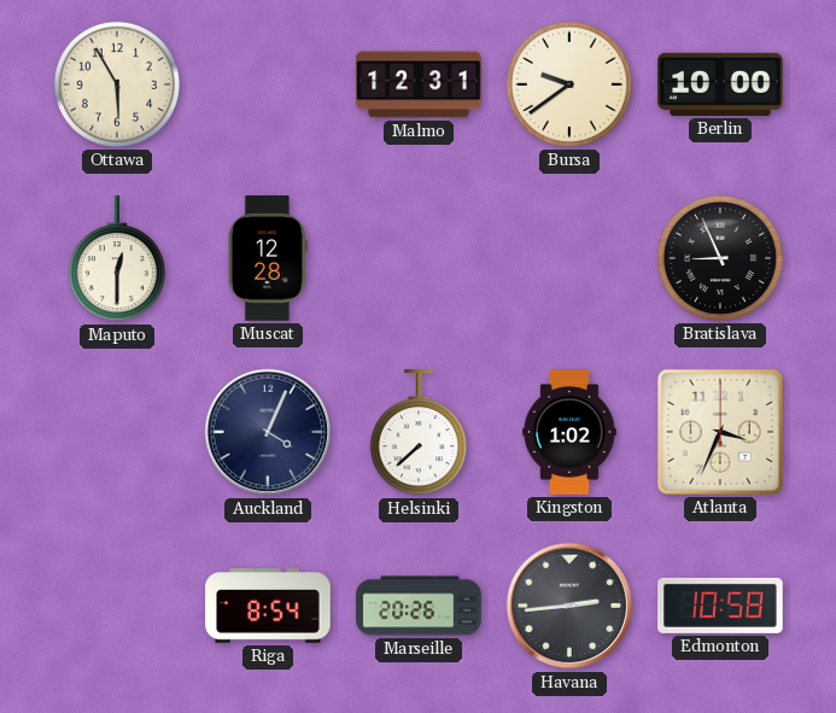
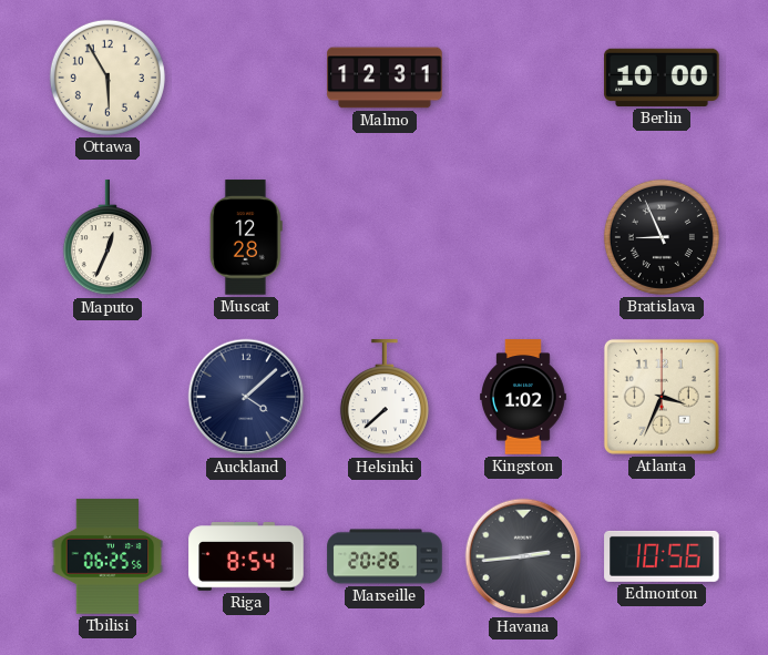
Bursa: 9:39 -> none
Maputo: 12:30 -> 12:34
Auckland: 4:04 -> 4:08
Tbilisi: none -> 06:25
Edmonton: 10:58 -> 10:56
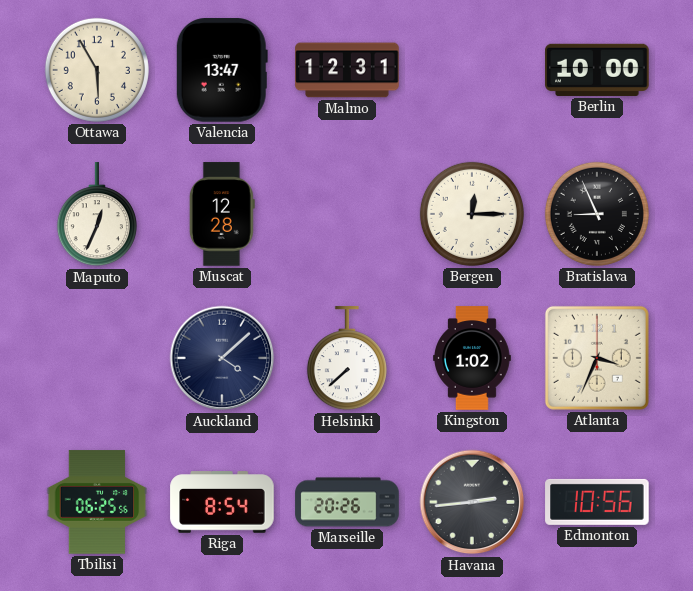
Valencia: none -> 13:47
Bergen: none -> 12:15
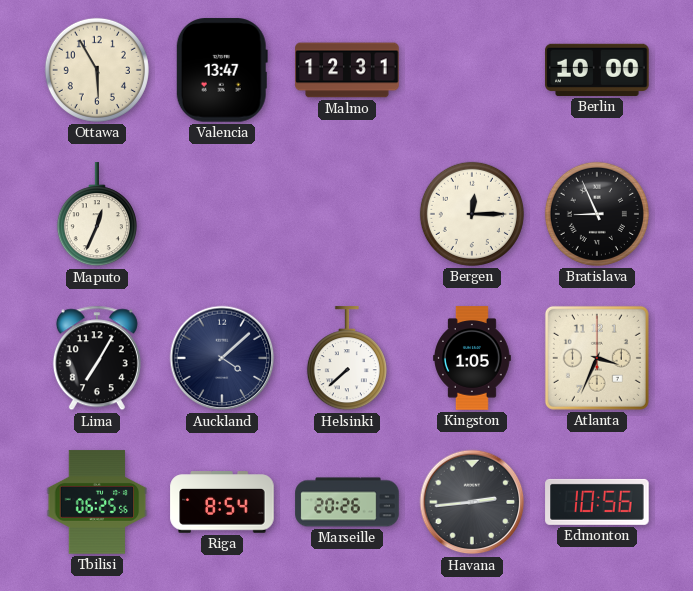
Muscat: 12:28 -> none
Lima: none -> 7:05
Kingston: 1:02 -> 1:05
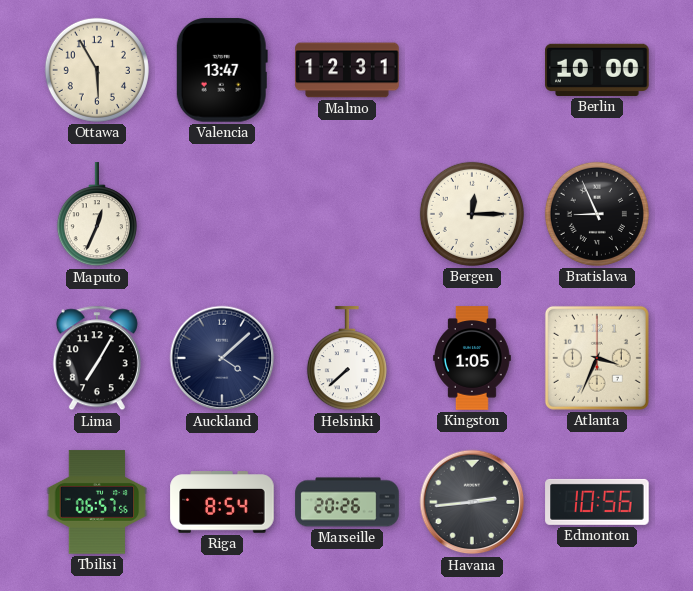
Tbilisi: 06:25 -> 06:57
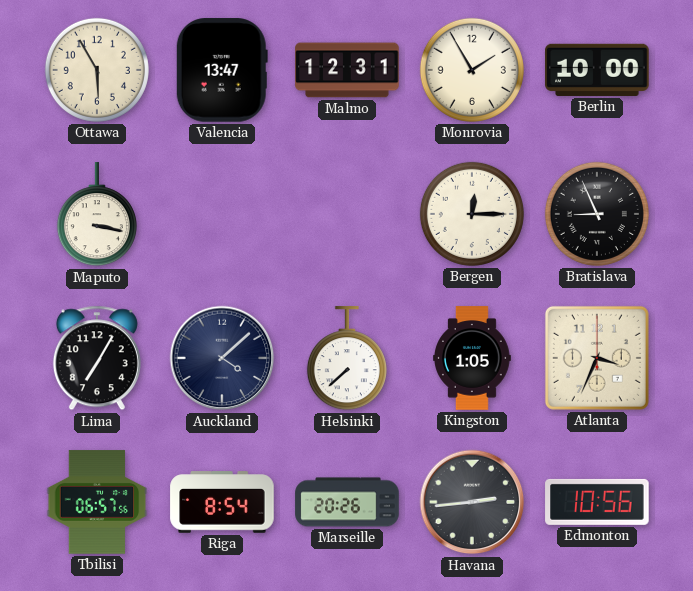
Monrovia: none -> 1:55
Maputo: 12:34 -> 3:17
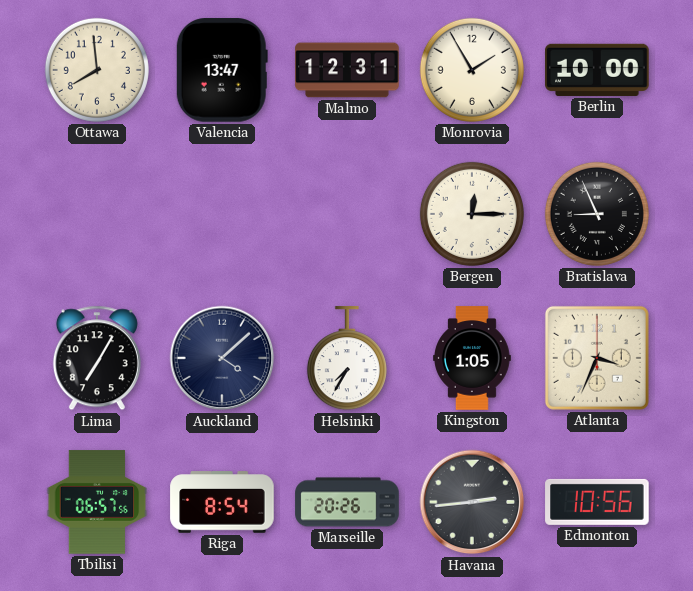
Ottawa: 5:55 -> 7:59
Maputo: 3:17 -> none
Helsinki: 7:38 -> 7:35
